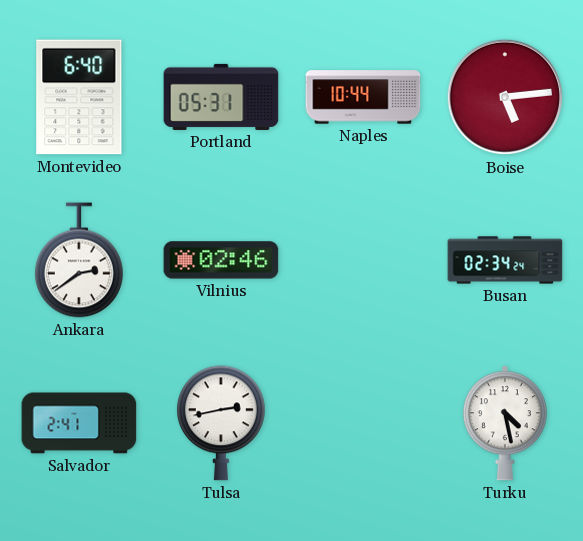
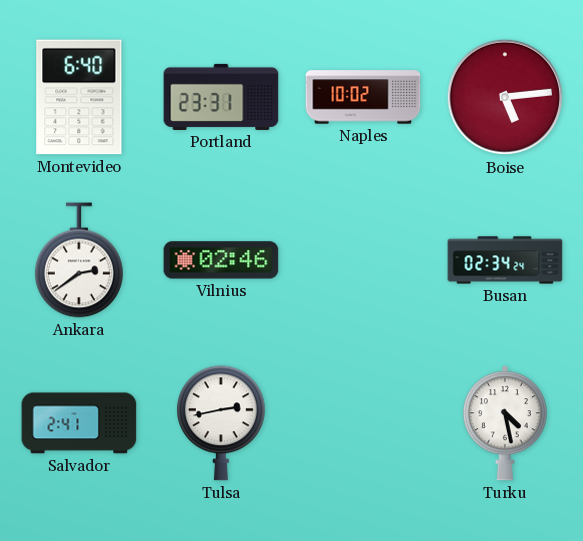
Portland: 05:31 -> 23:31
Naples: 10:44 -> 10:02
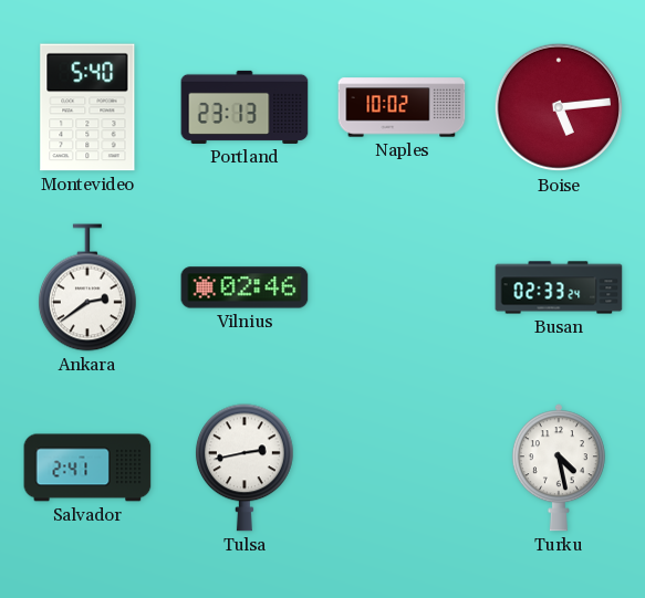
Montevideo: 6:40 -> 5:40
Portland: 23:31 -> 23:13
Busan: 02:34 -> 02:33
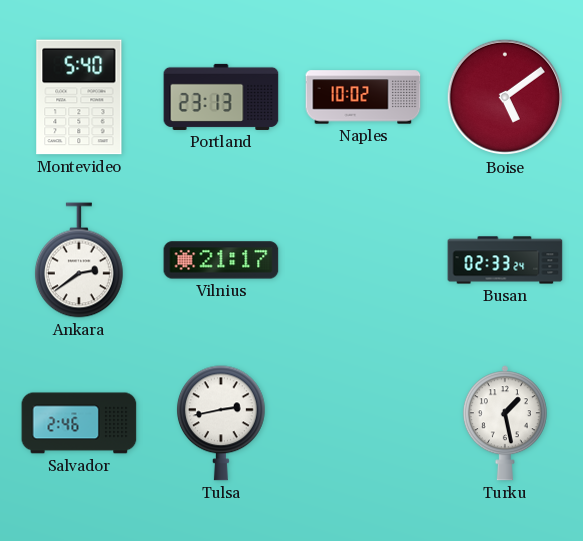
Boise: 5:14 -> 5:09
Vilnius: 02:46 -> 21:17
Salvador: 2:41 -> 2:46
Turku: 4:28 -> 1:28
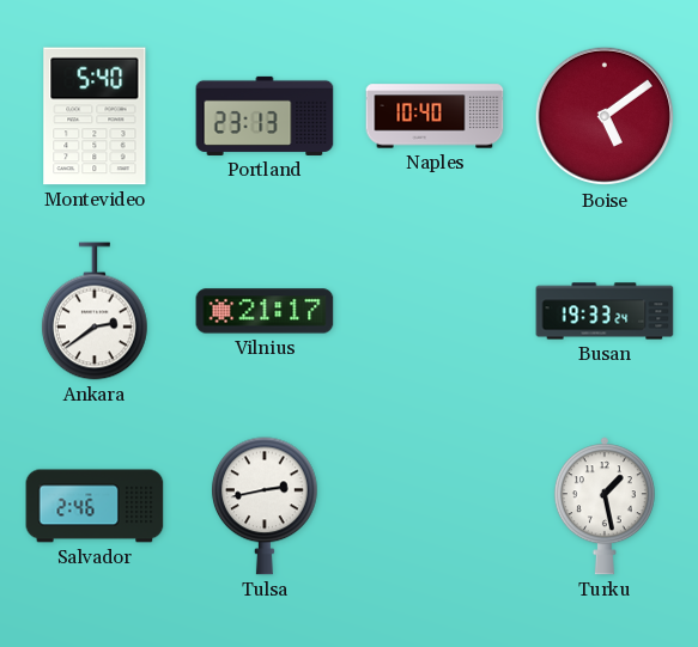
Naples: 10:02 -> 10:40
Busan: 02:33 -> 19:33
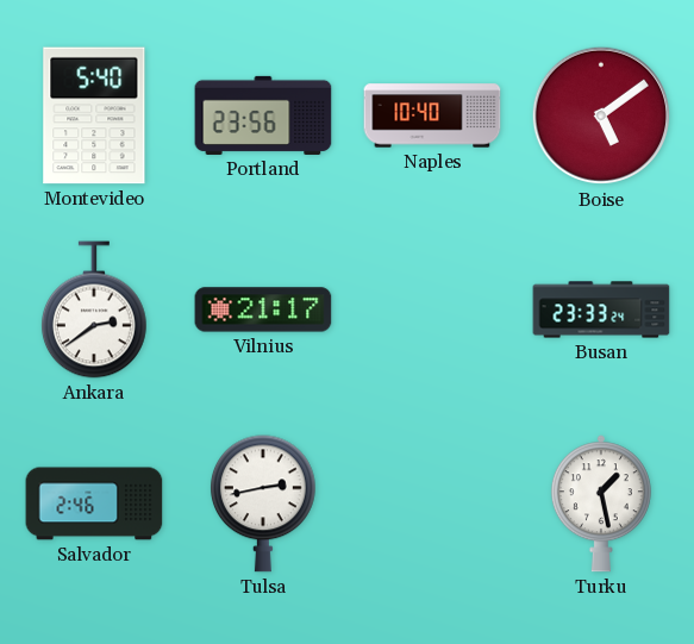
Portland: 23:13 -> 23:56
Busan: 19:33 -> 23:33
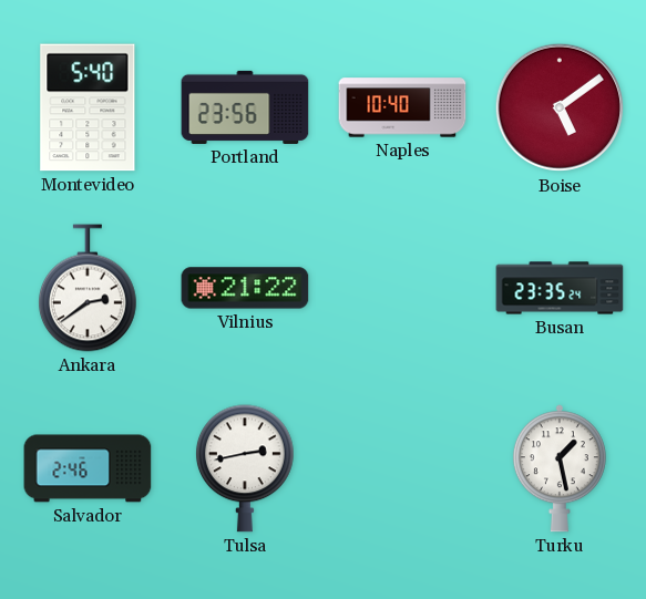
Vilnius: 21:17 -> 21:22
Busan: 23:33 -> 23:35
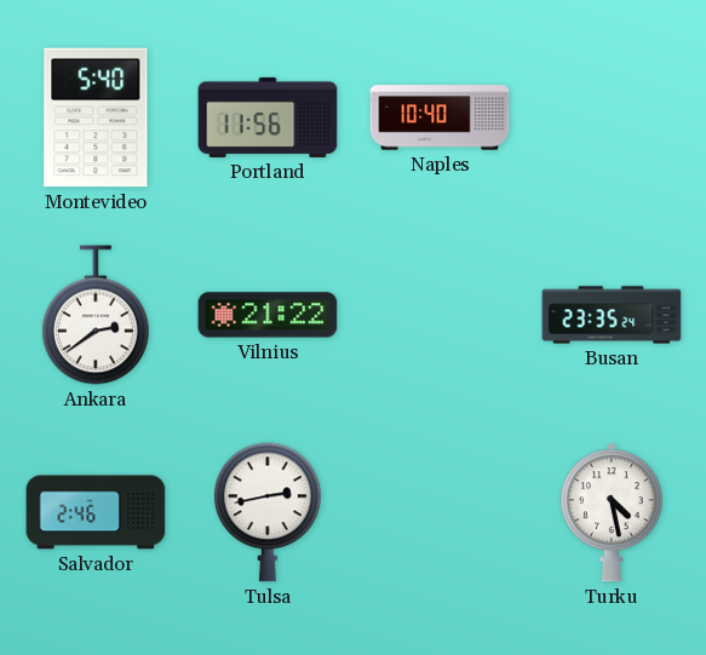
Portland: 23:56 -> 11:56
Boise: 5:09 -> none
Turku: 1:28 -> 4:28
